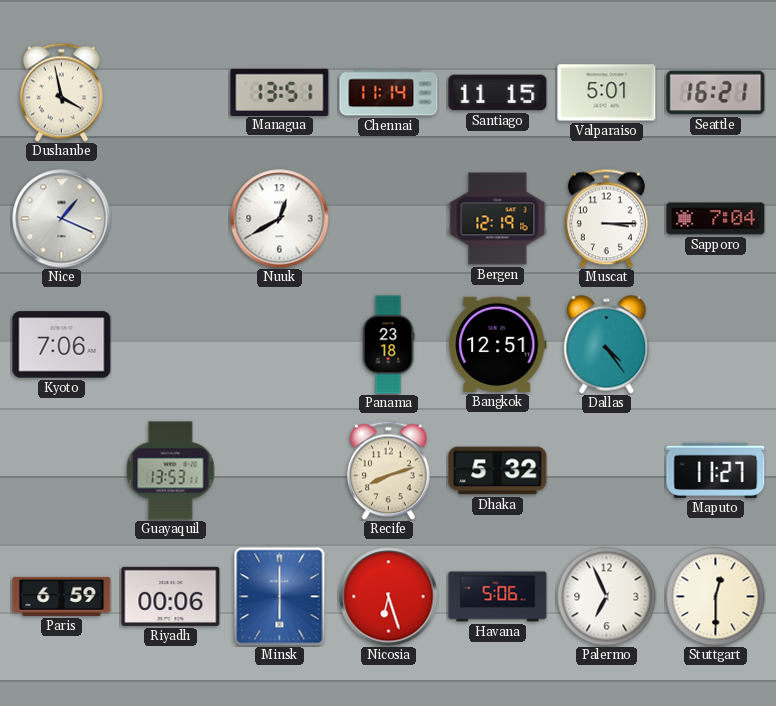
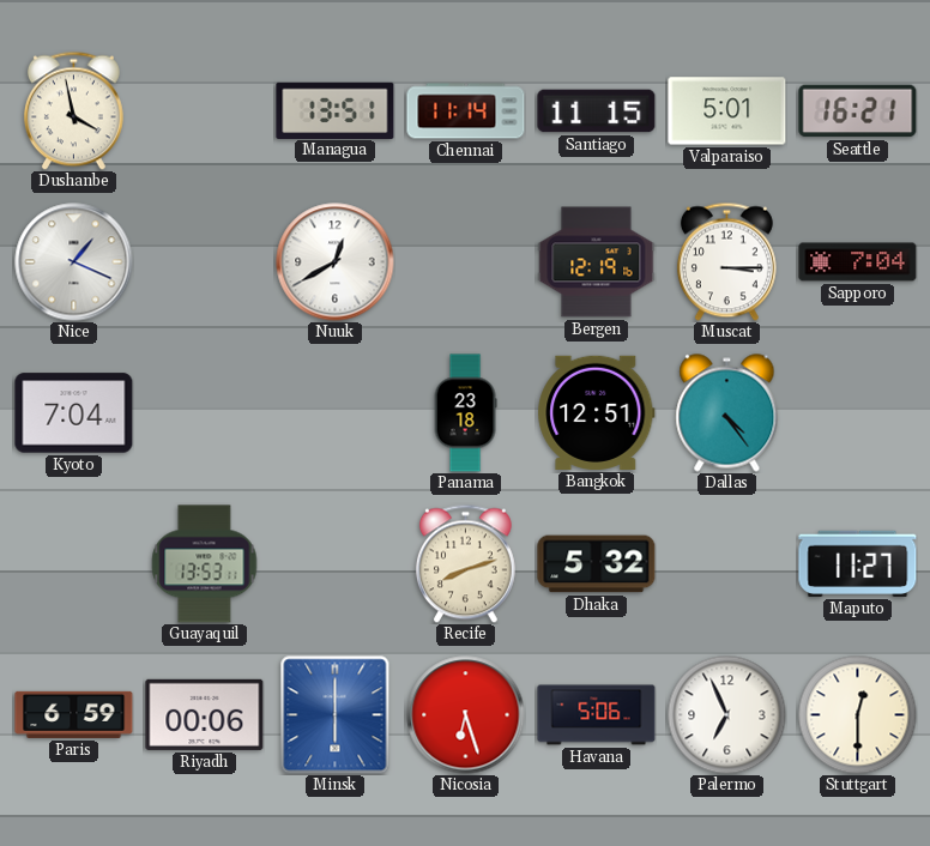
Kyoto: 7:06 -> 7:04
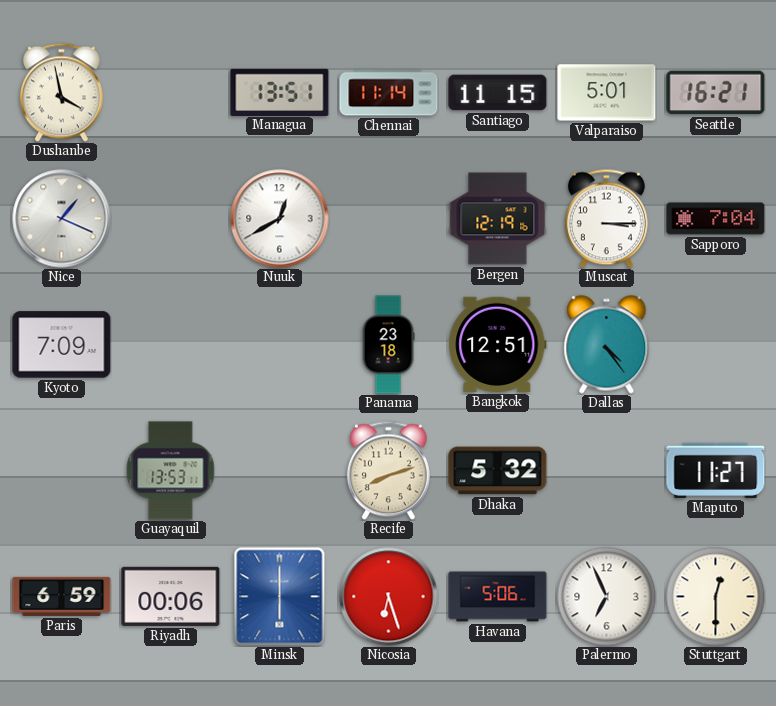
Kyoto: 7:04 -> 7:09
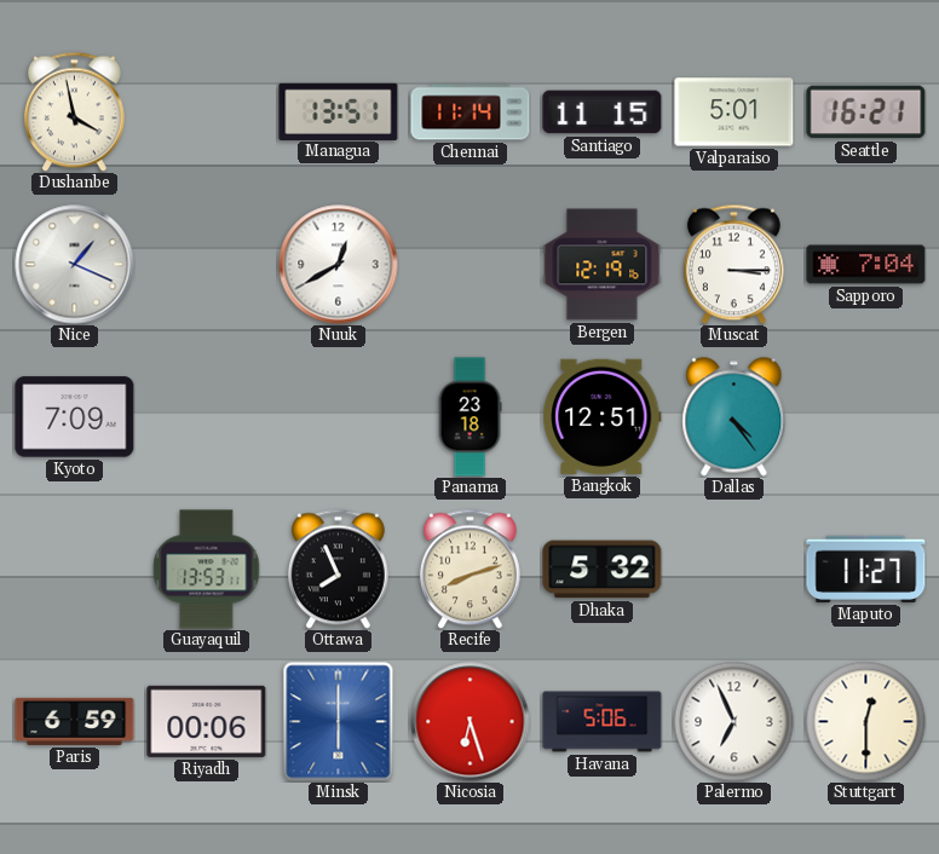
Ottawa: none -> 7:56
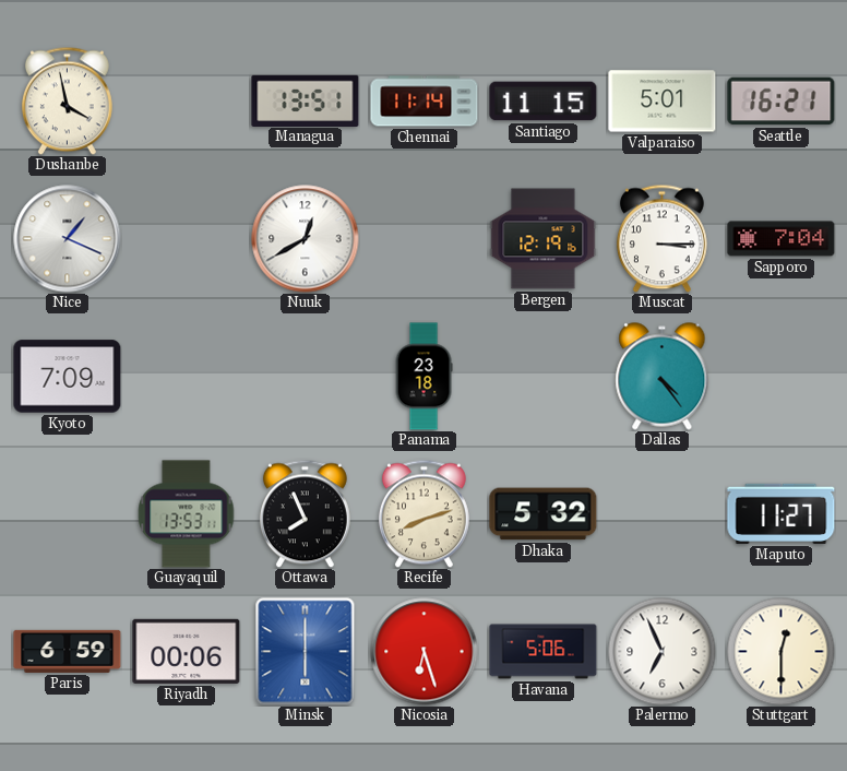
Bangkok: 12:51 -> none
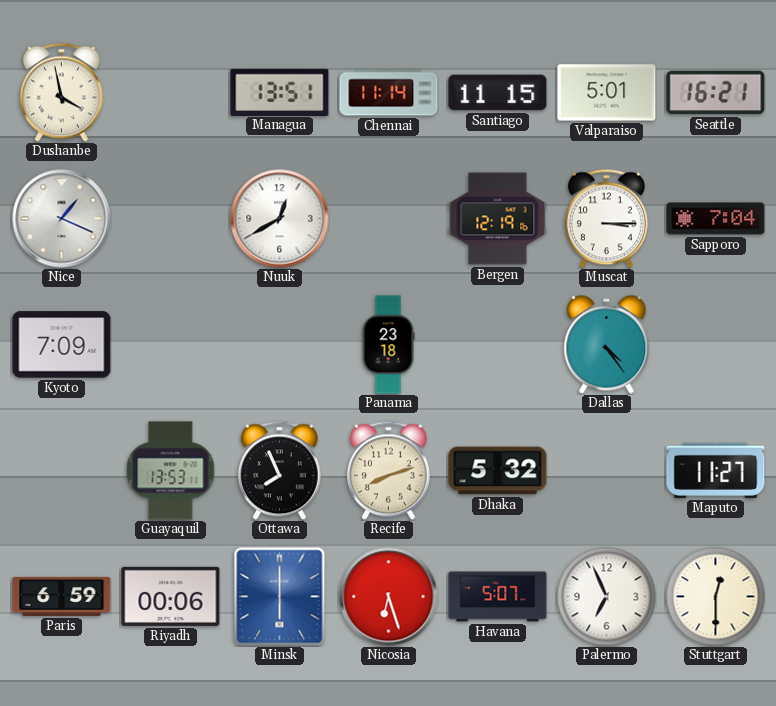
Havana: 5:06 -> 5:07
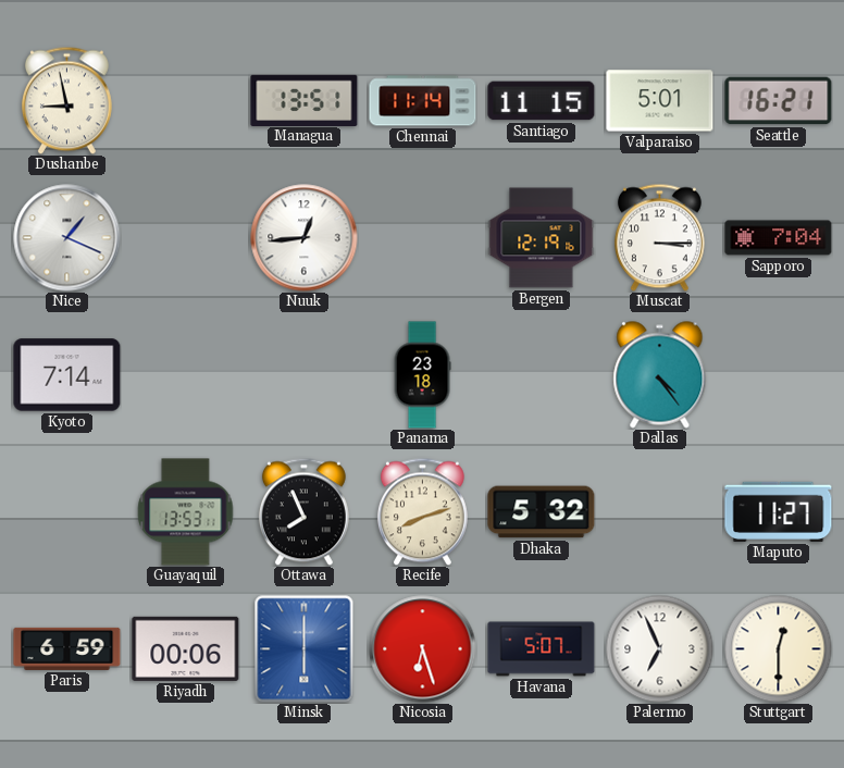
Dushanbe: 3:58 -> 8:58
Nuuk: 12:40 -> 12:44
Kyoto: 7:09 -> 7:14
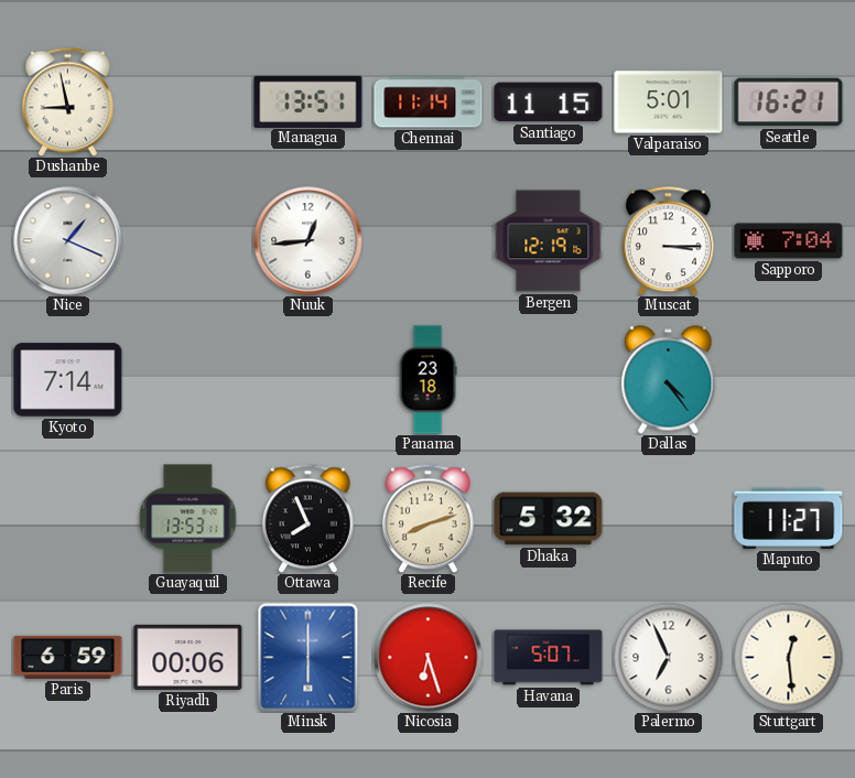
Stuttgart: 12:30 -> 12:29
